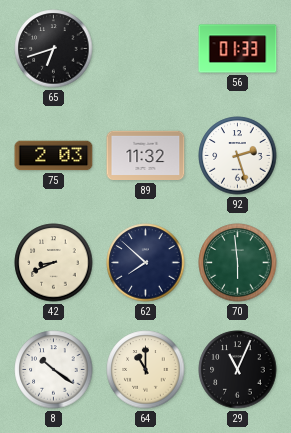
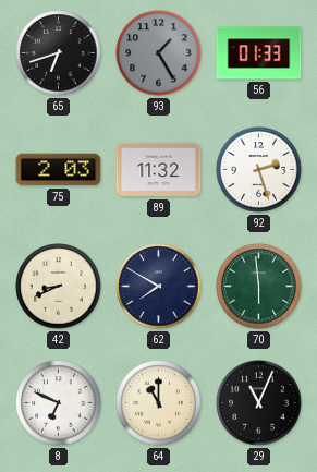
93: none -> 1:25
62: 7:52 -> 7:50
8: 10:21 -> 6:49
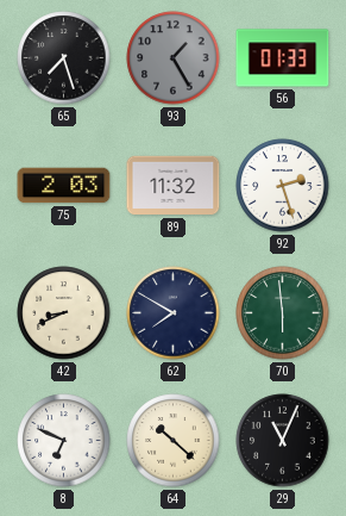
65: 6:42 -> 7:27
64: 11:00 -> 10:22
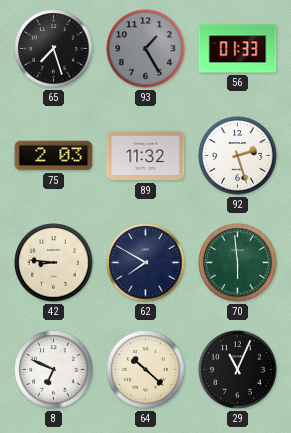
42: 8:41 -> 8:46
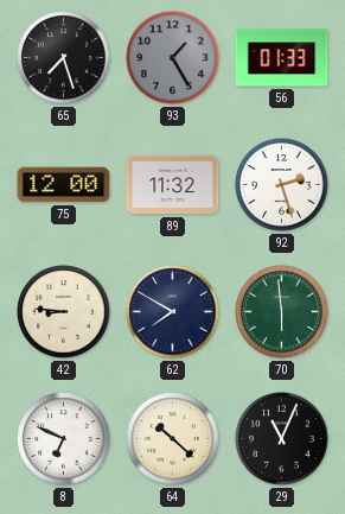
75: 2:03 -> 12:00
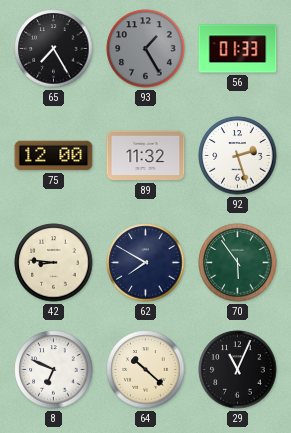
65: 7:27 -> 7:25
70: 5:59 -> 5:54
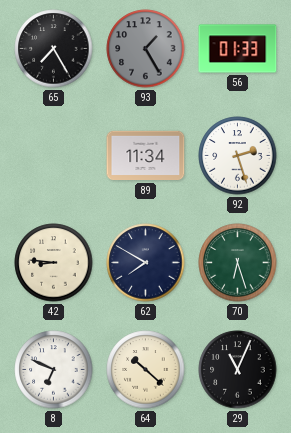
75: 12:00 -> none
89: 11:32 -> 11:34
70: 5:54 -> 6:27
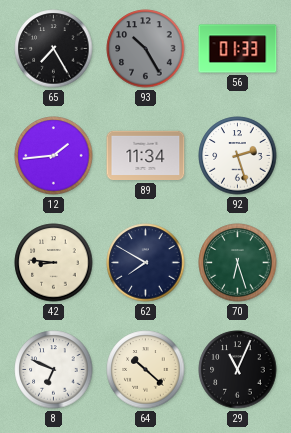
93: 1:25 -> 10:25
12: none -> 1:44
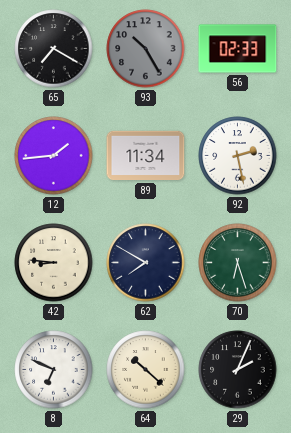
65: 7:25 -> 7:20
56: 01:33 -> 02:33
92: 2:27 -> 2:28
29: 11:04 -> 2:04
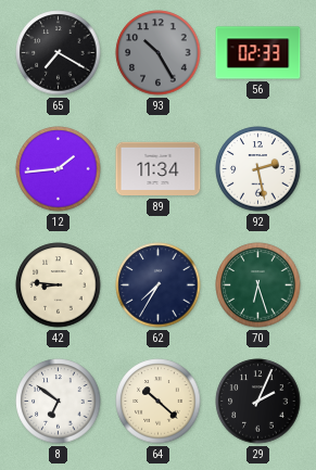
62: 7:50 -> 7:35
8: 6:49 -> 6:51
